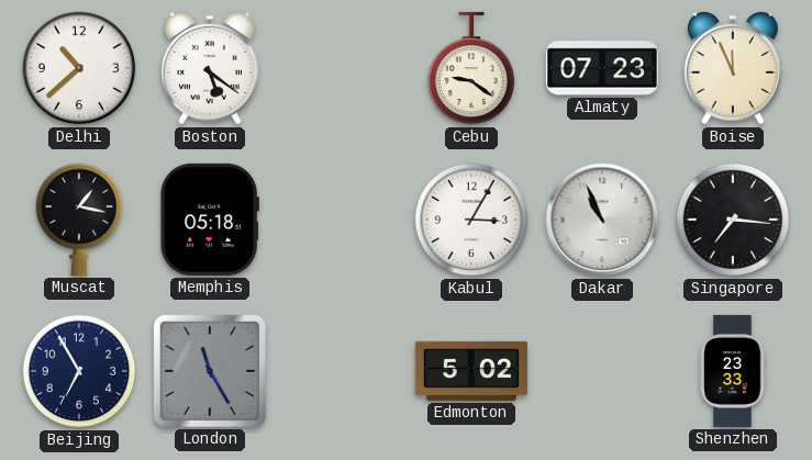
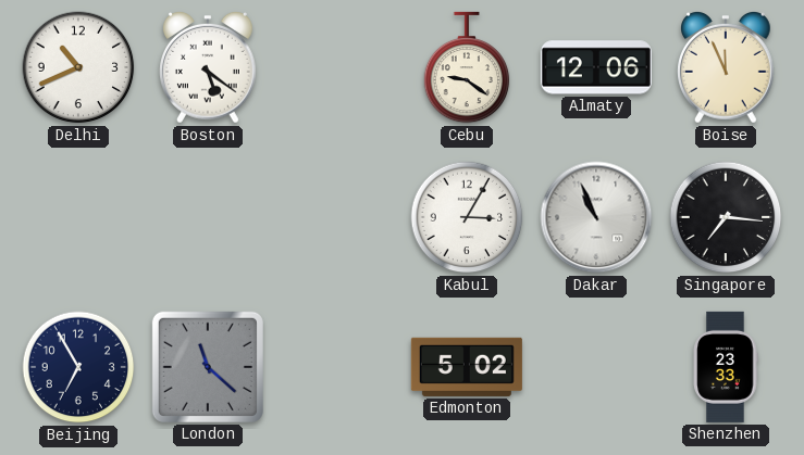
Delhi: 10:38 -> 10:41
Almaty: 07:23 -> 12:06
Muscat: 1:17 -> none
Memphis: 05:18 -> none
London: 11:25 -> 11:22
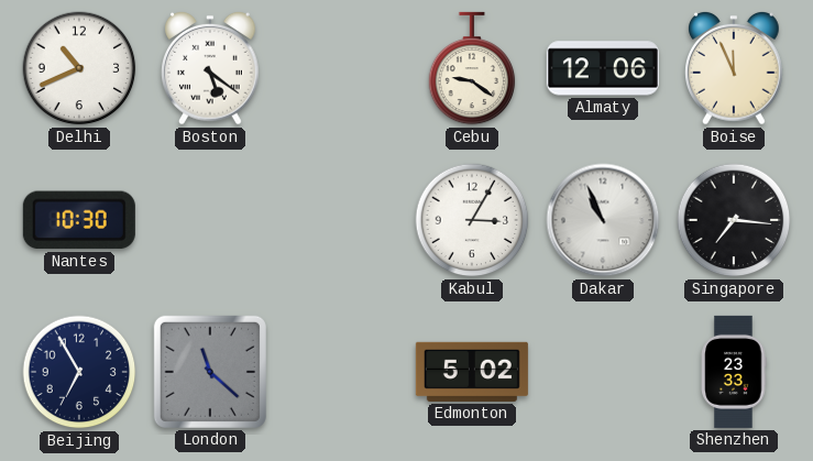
Nantes: none -> 10:30
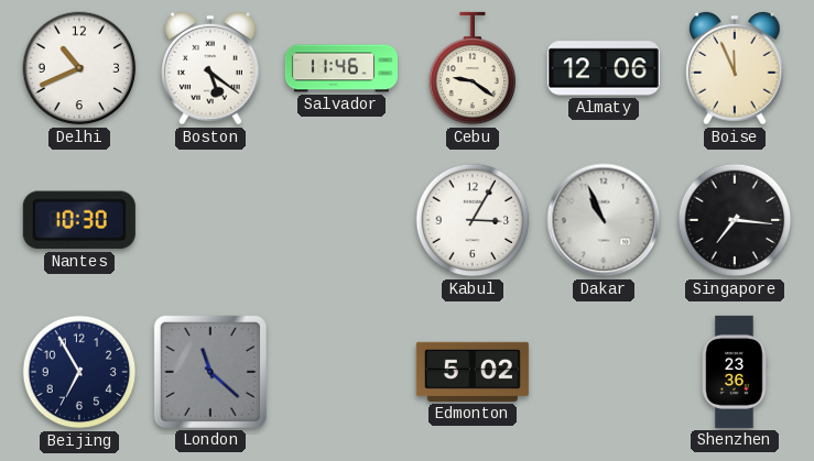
Salvador: none -> 11:46
Shenzhen: 23:33 -> 23:36
